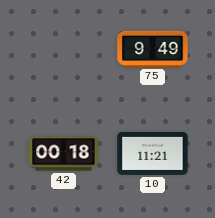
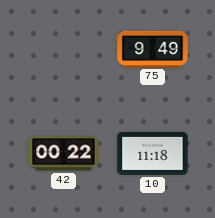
42: 00:18 -> 00:22
10: 11:21 -> 11:18
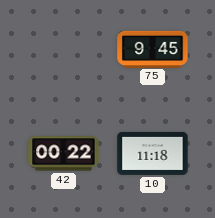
75: 9:49 -> 9:45
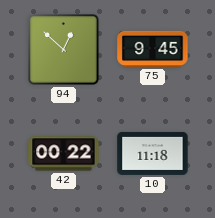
94: none -> 12:52
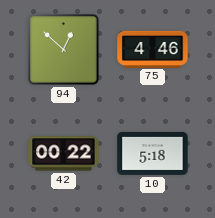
75: 9:45 -> 4:46
10: 11:18 -> 5:18
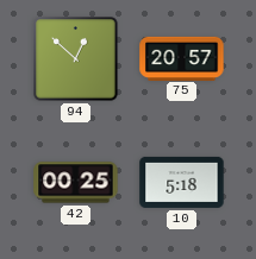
75: 4:46 -> 20:57
42: 00:22 -> 00:25
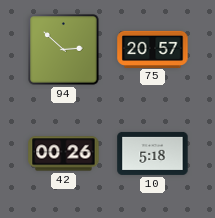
94: 12:52 -> 2:52
42: 00:25 -> 00:26
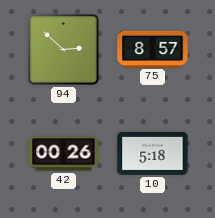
75: 20:57 -> 8:57
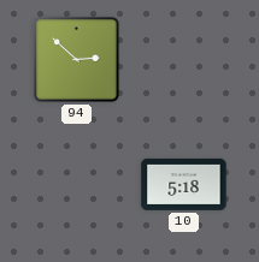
75: 8:57 -> none
42: 00:26 -> none
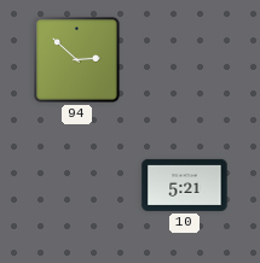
10: 5:18 -> 5:21
